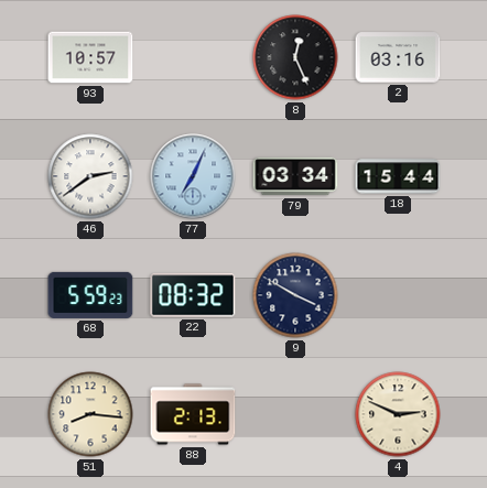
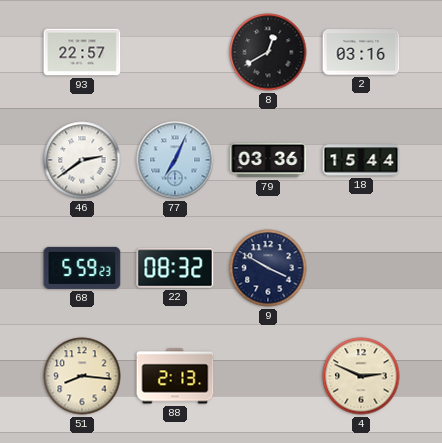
93: 10:57 -> 22:57
8: 12:26 -> 12:40
79: 03:34 -> 03:36
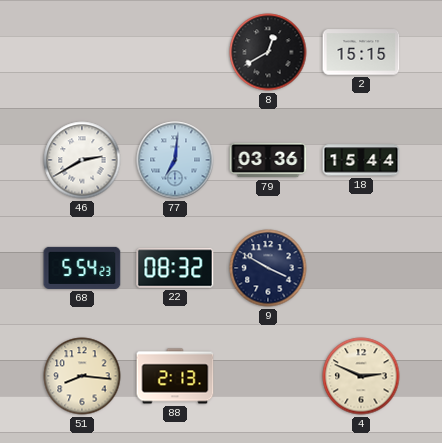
93: 22:57 -> none
2: 03:16 -> 15:15
46: 2:39 -> 2:40
77: 7:04 -> 7:01
68: 5:59 -> 5:54
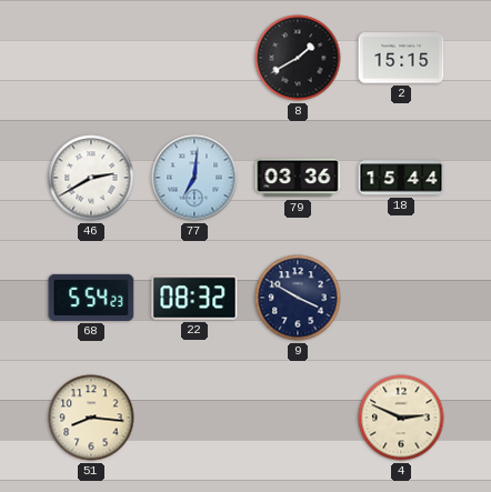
8: 12:40 -> 1:40
88: 2:13 -> none
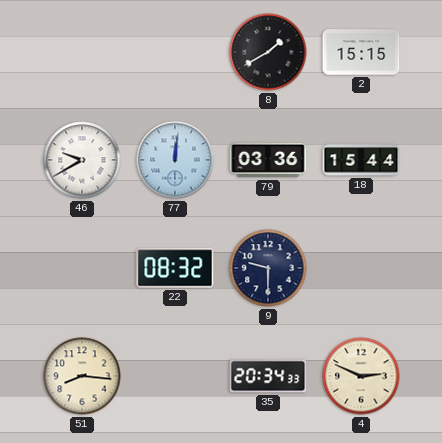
46: 2:40 -> 9:40
77: 7:01 -> 12:01
68: 5:54 -> none
9: 3:50 -> 9:30
35: none -> 20:34
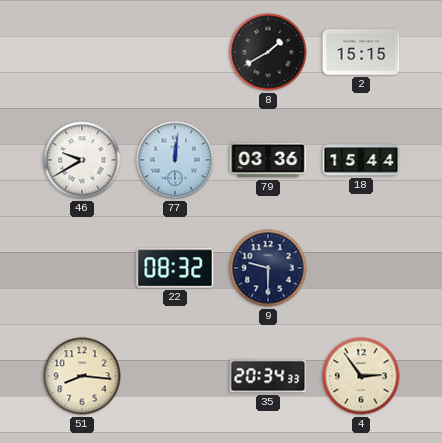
4: 2:49 -> 2:54
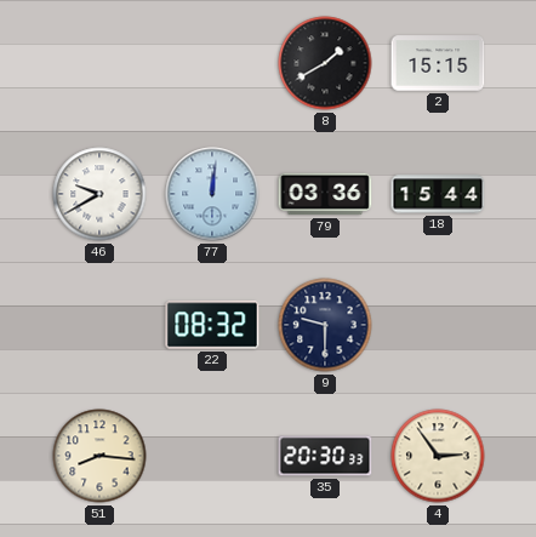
35: 20:34 -> 20:30
